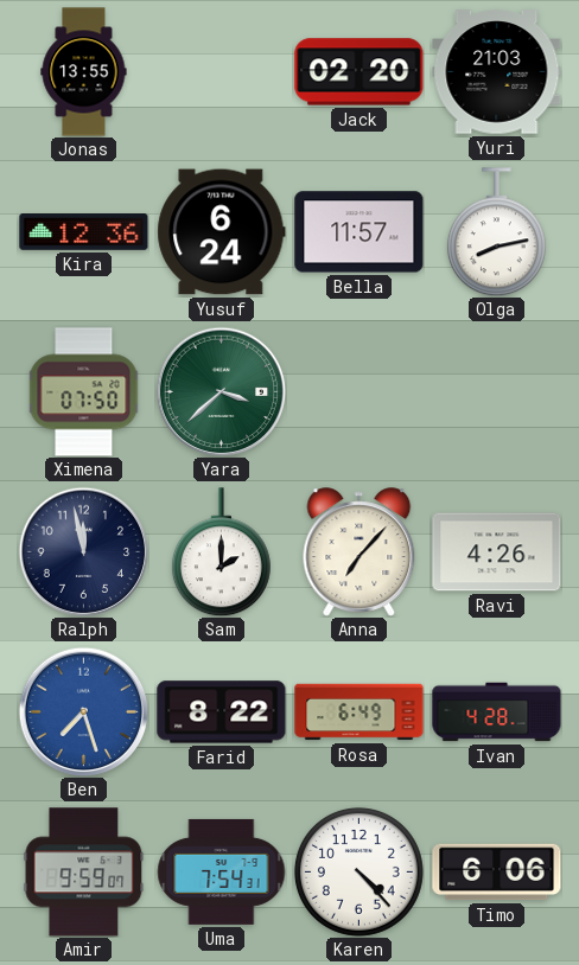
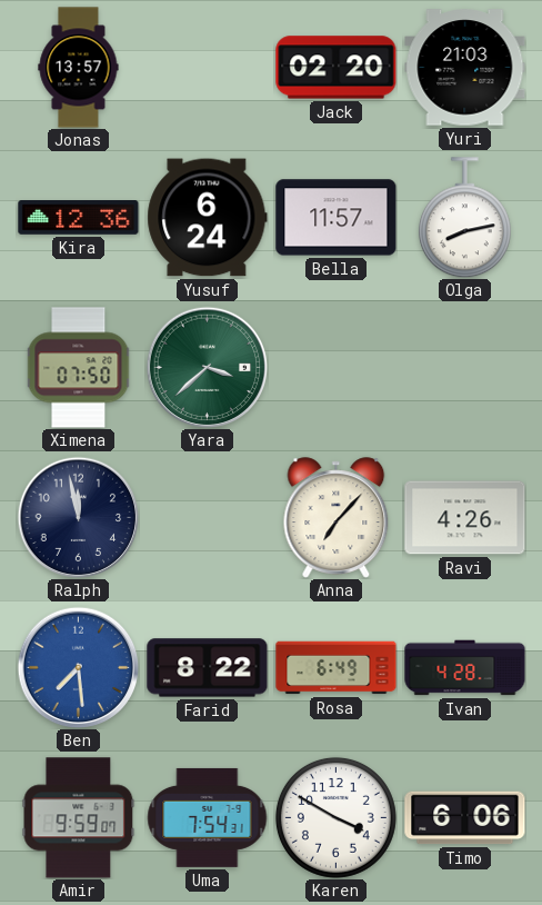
Jonas: 13:55 -> 13:57
Sam: 2:00 -> none
Ben: 7:27 -> 7:29
Karen: 4:23 -> 3:50
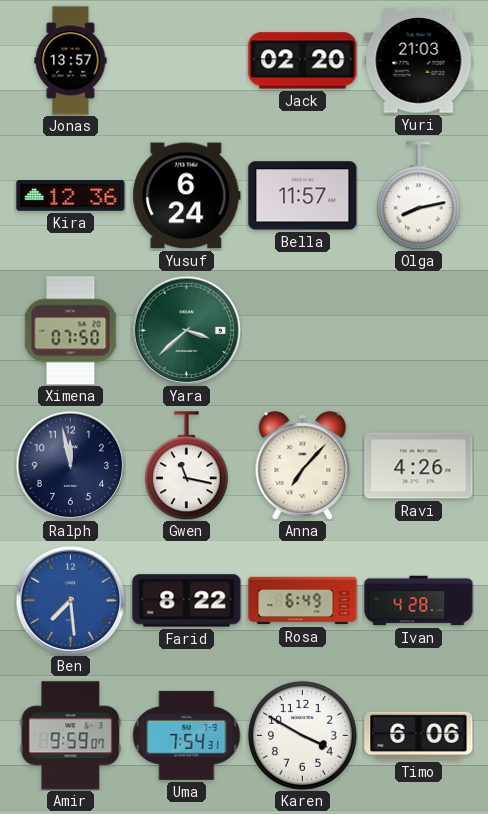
Gwen: none -> 11:17
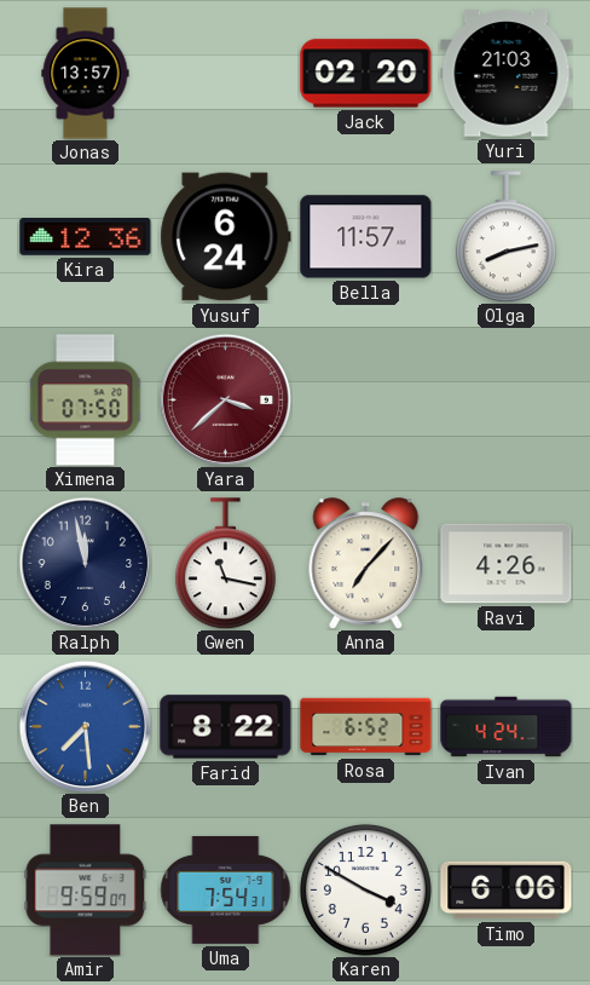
Yara dial: green -> burgundy
Rosa: 6:49 -> 6:52
Ivan: 4:28 -> 4:24
